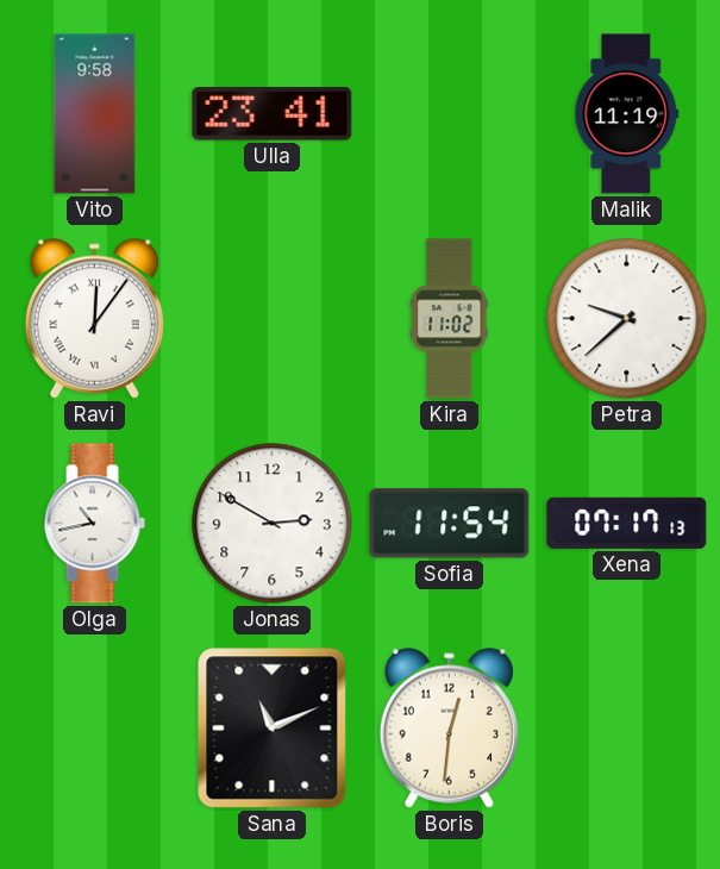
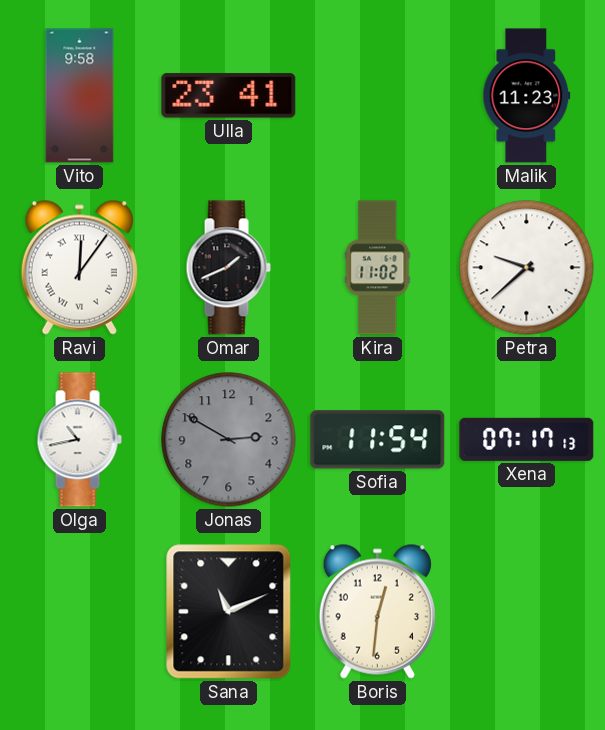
Malik: 11:19 -> 11:23
Omar: none -> 1:41
Jonas dial: white -> grey
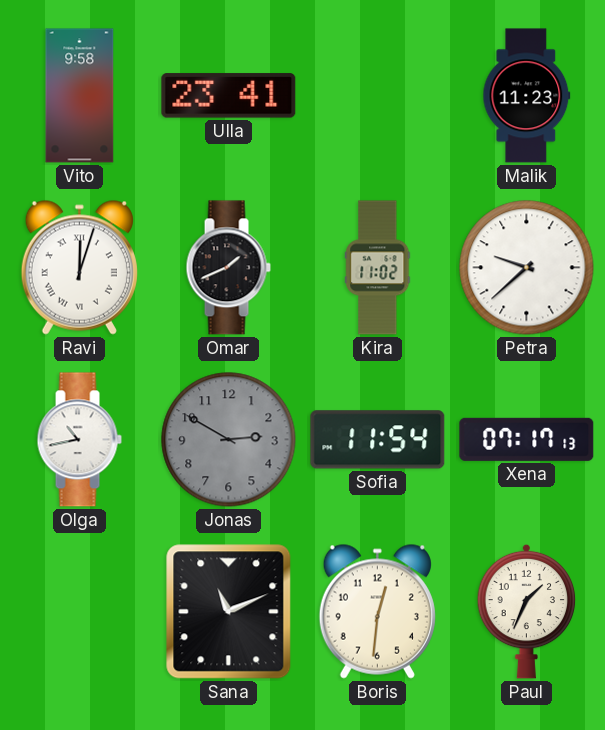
Ravi: 12:06 -> 12:03
Paul: none -> 1:34
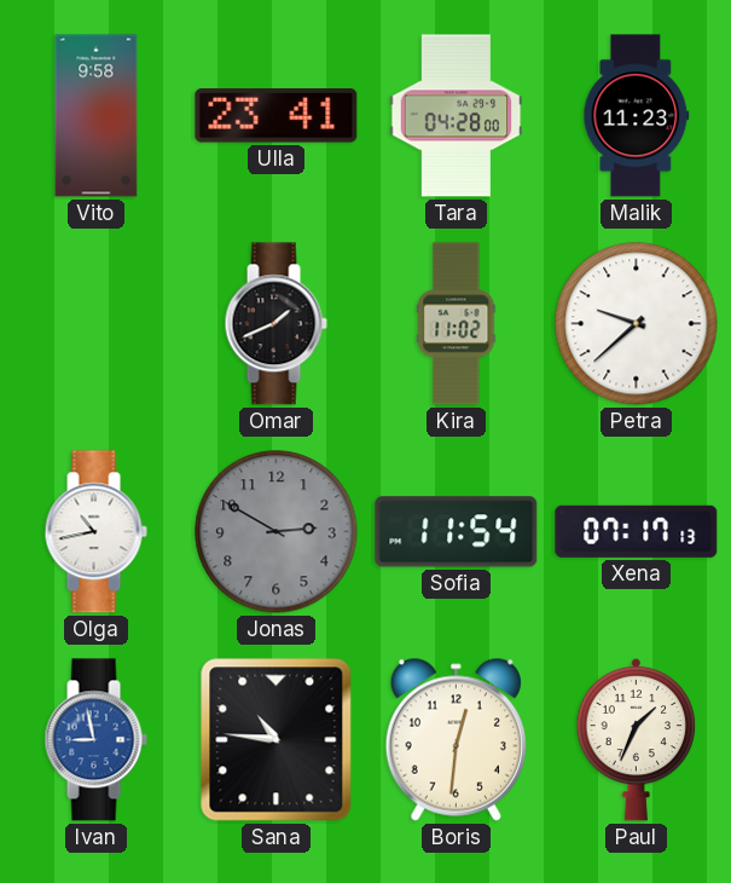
Tara: none -> 04:28
Ravi: 12:03 -> none
Ivan: none -> 8:58
Sana: 11:11 -> 10:46
